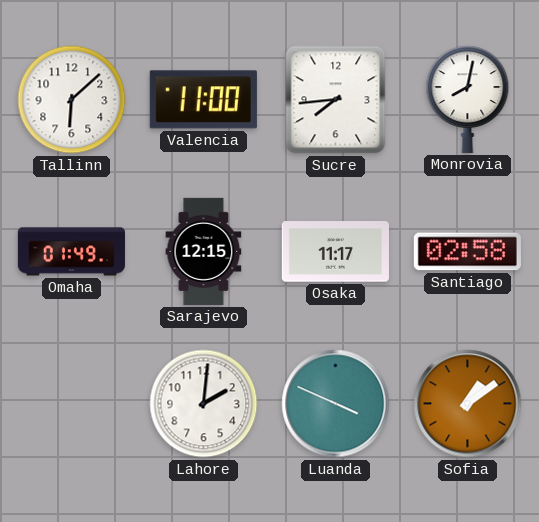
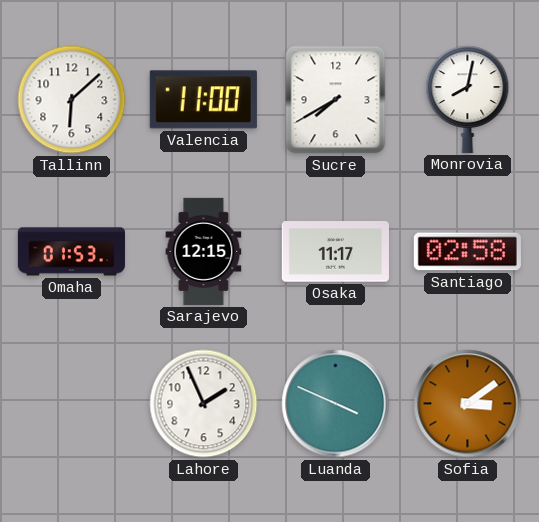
Sucre: 7:44 -> 7:40
Omaha: 01:49 -> 01:53
Lahore: 2:01 -> 1:56
Sofia: 1:09 -> 3:09
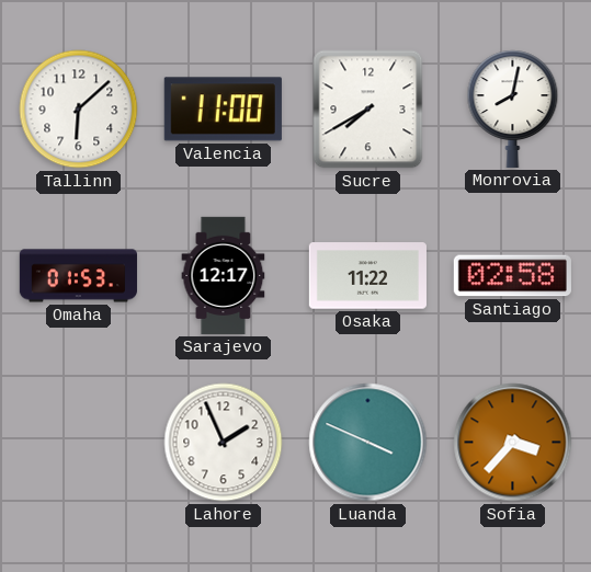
Sarajevo: 12:15 -> 12:17
Osaka: 11:17 -> 11:22
Sofia: 3:09 -> 3:37
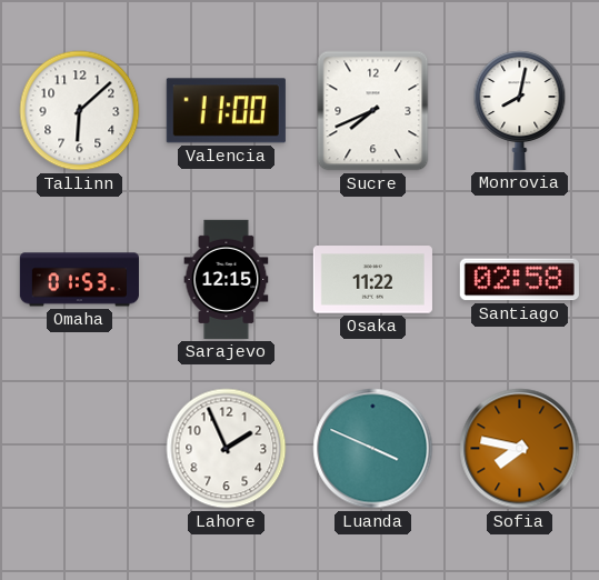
Sucre: 7:40 -> 7:41
Sarajevo: 12:17 -> 12:15
Sofia: 3:37 -> 7:47
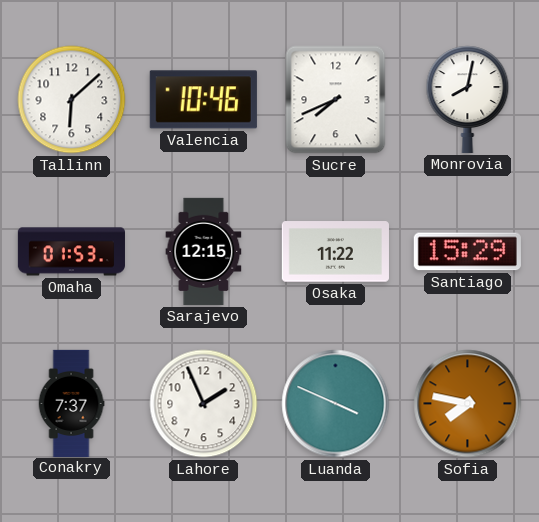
Valencia: 11:00 -> 10:46
Santiago: 02:58 -> 15:29
Conakry: none -> 7:37
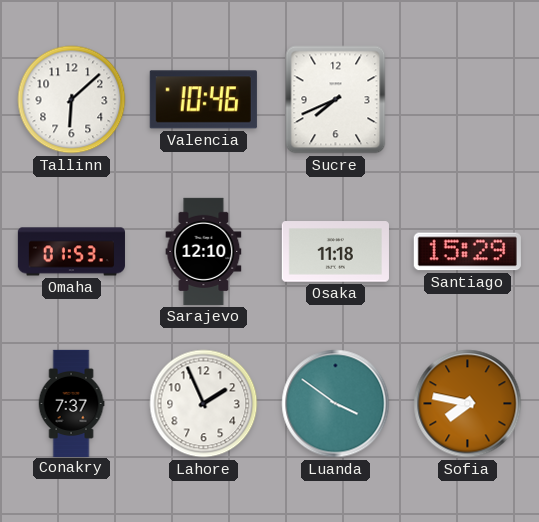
Monrovia: 8:02 -> none
Sarajevo: 12:15 -> 12:10
Osaka: 11:22 -> 11:18
Luanda: 3:49 -> 3:51
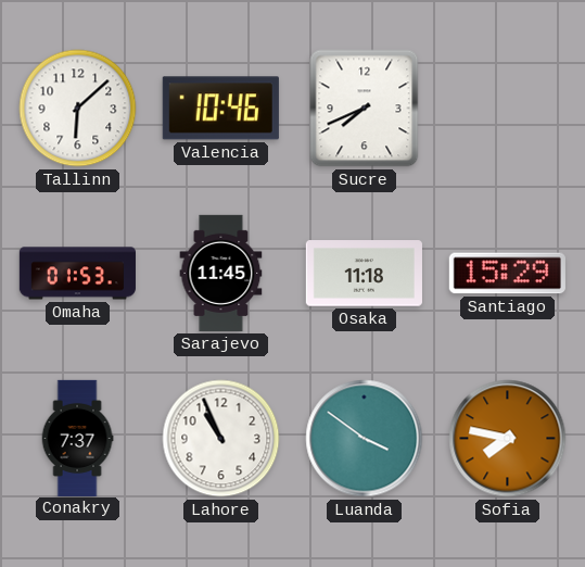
Sarajevo: 12:10 -> 11:45
Lahore: 1:56 -> 10:56
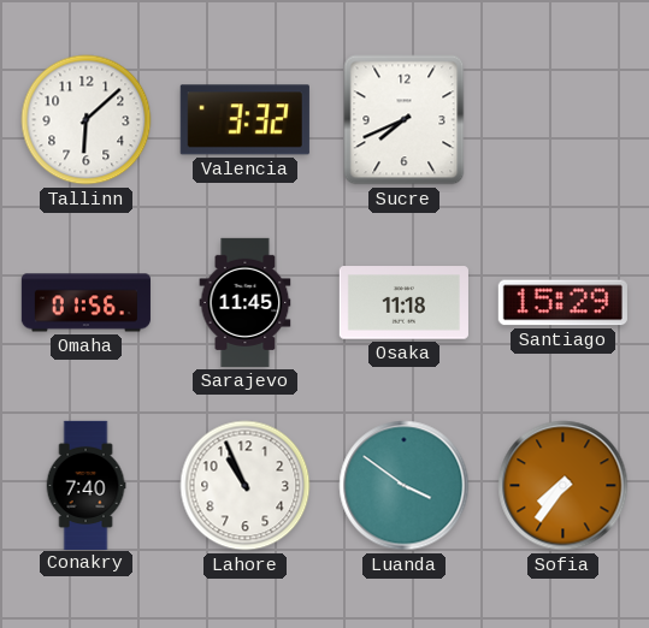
Valencia: 10:46 -> 3:32
Omaha: 01:53 -> 01:56
Conakry: 7:37 -> 7:40
Sofia: 7:47 -> 7:36
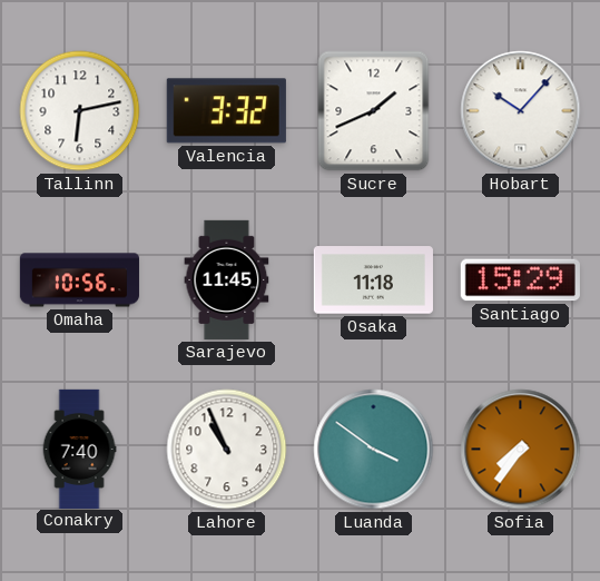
Tallinn: 6:08 -> 6:13
Sucre: 7:41 -> 1:41
Hobart: none -> 10:07
Omaha: 01:56 -> 10:56
